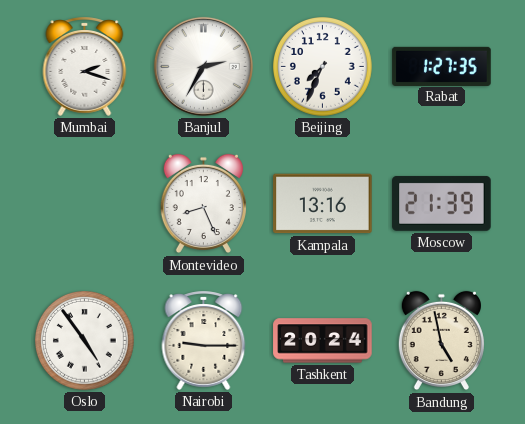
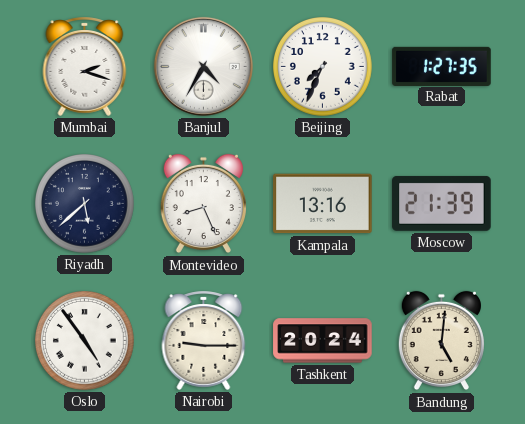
Banjul: 2:35 -> 4:35
Riyadh: none -> 5:38
Bandung: 4:58 -> 5:01
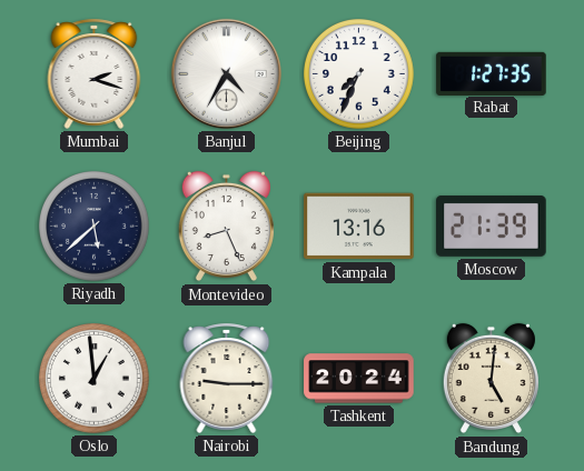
Oslo: 4:54 -> 12:59
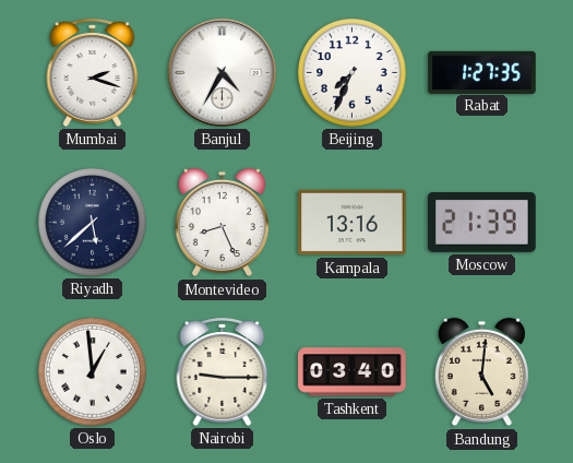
Tashkent: 20:24 -> 03:40
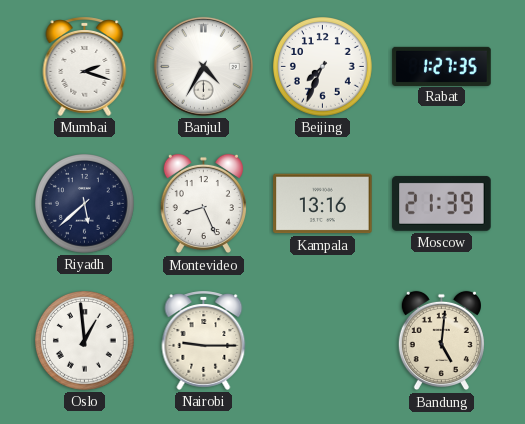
Tashkent: 03:40 -> none
